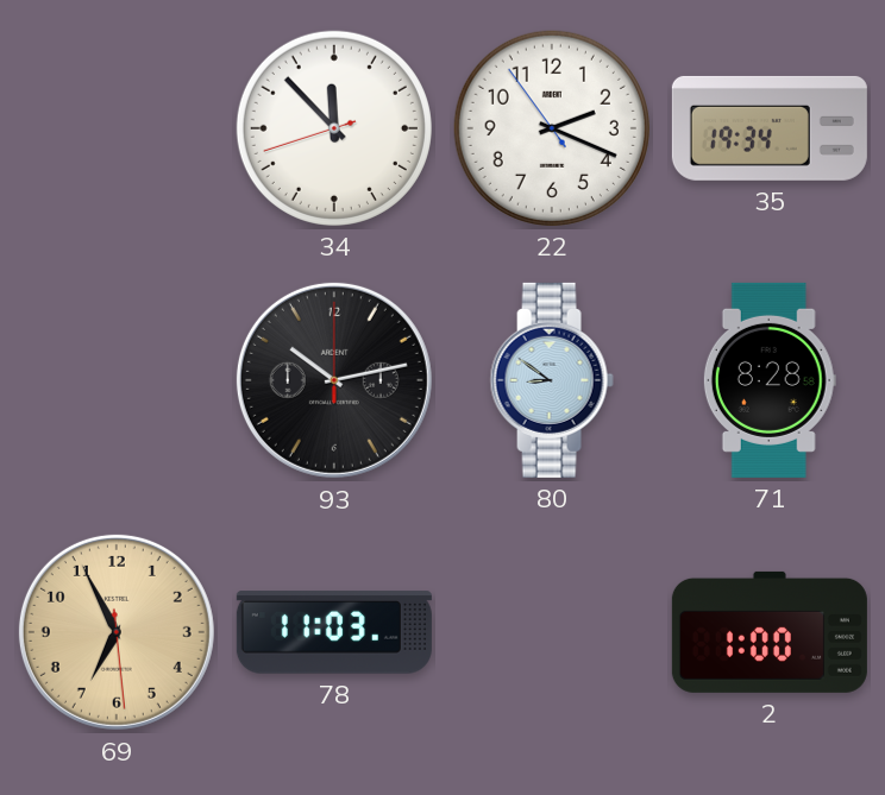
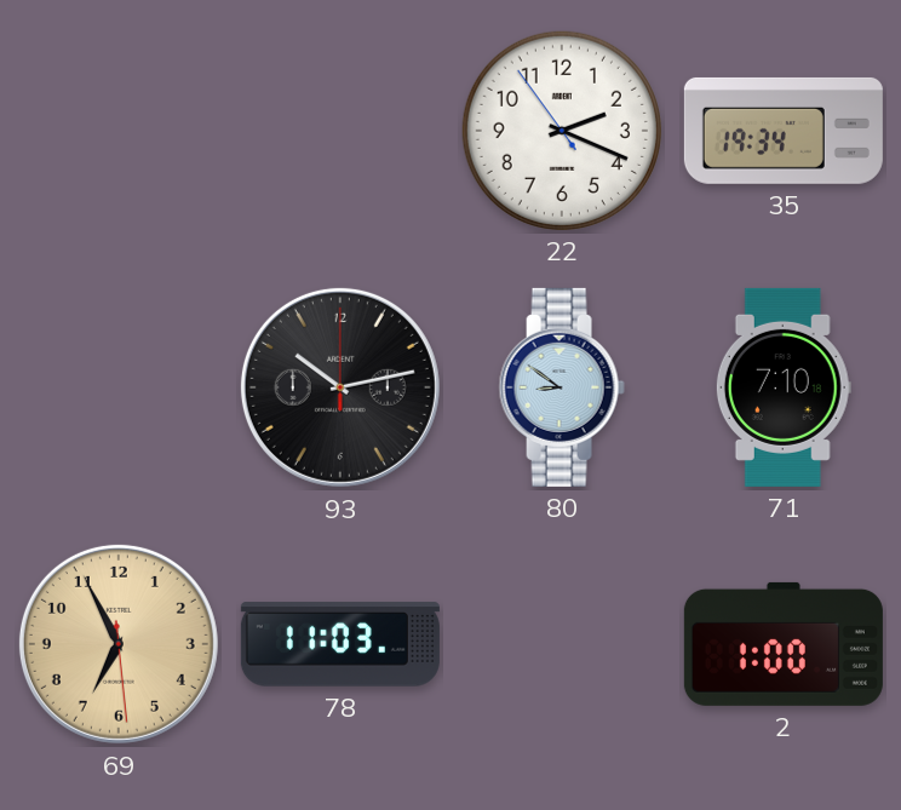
34: 11:52 -> none
71: 8:28 -> 7:10
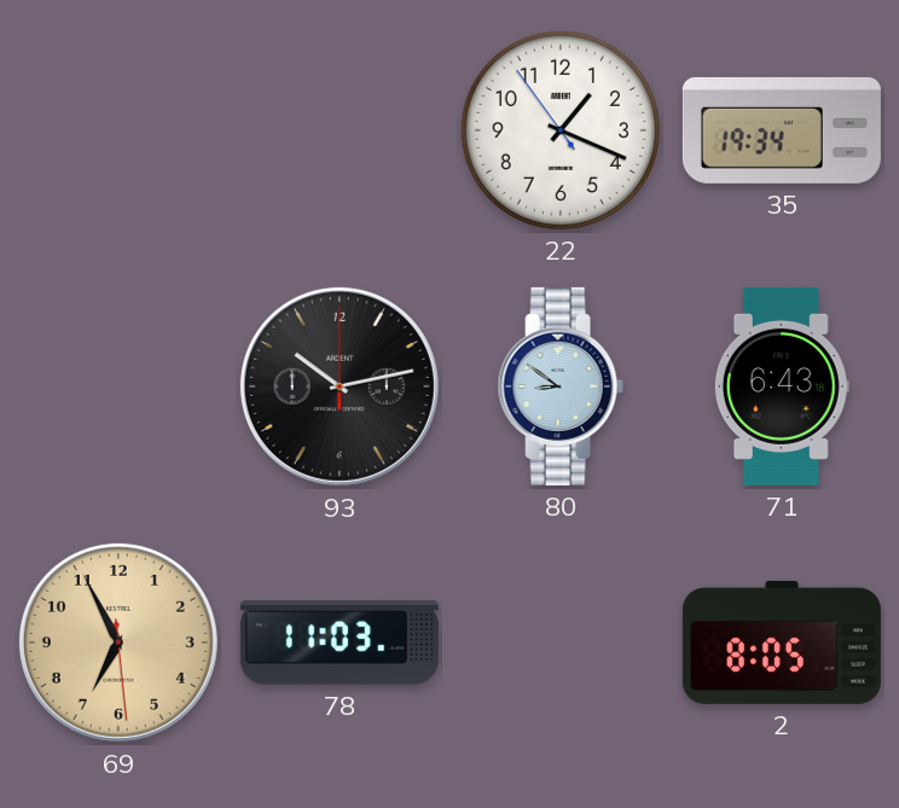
22: 2:18 -> 1:18
71: 7:10 -> 6:43
2: 1:00 -> 8:05
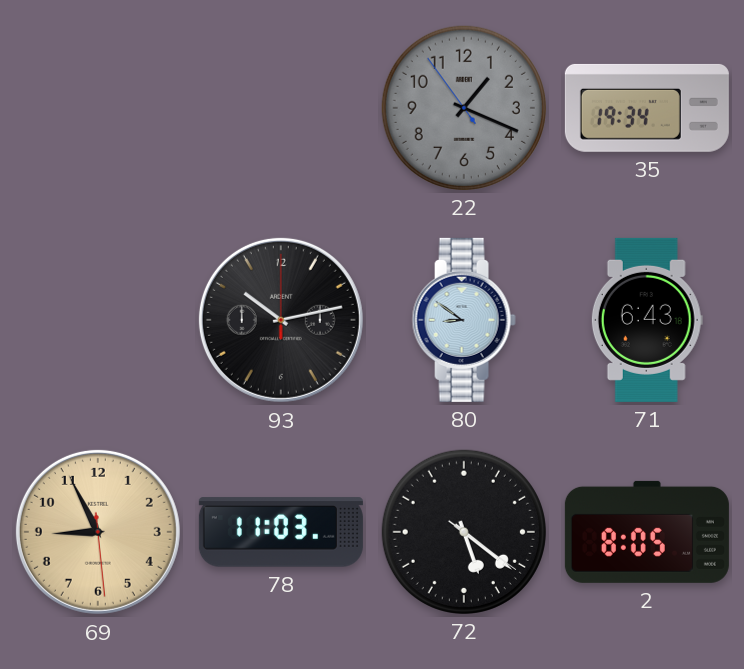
22 dial: white -> grey
69: 6:55 -> 8:55
72: none -> 5:21
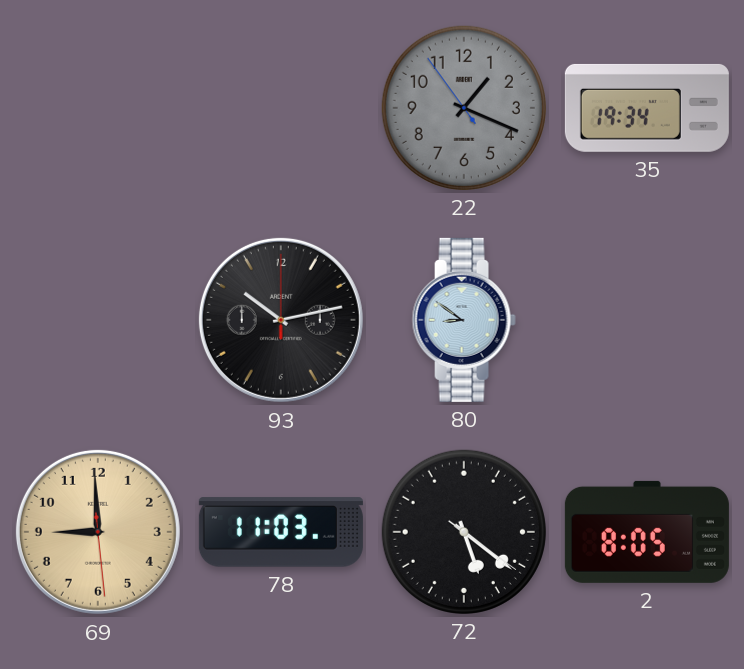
71: 6:43 -> none
69: 8:55 -> 8:59
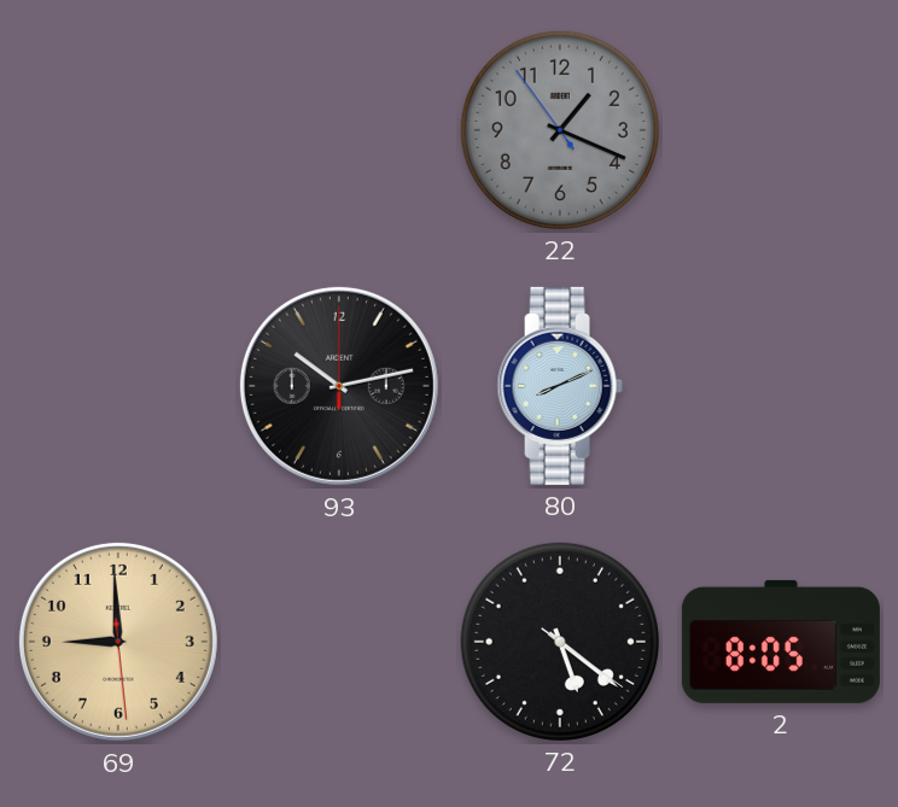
35: 19:34 -> none
80: 8:51 -> 8:11
78: 11:03 -> none
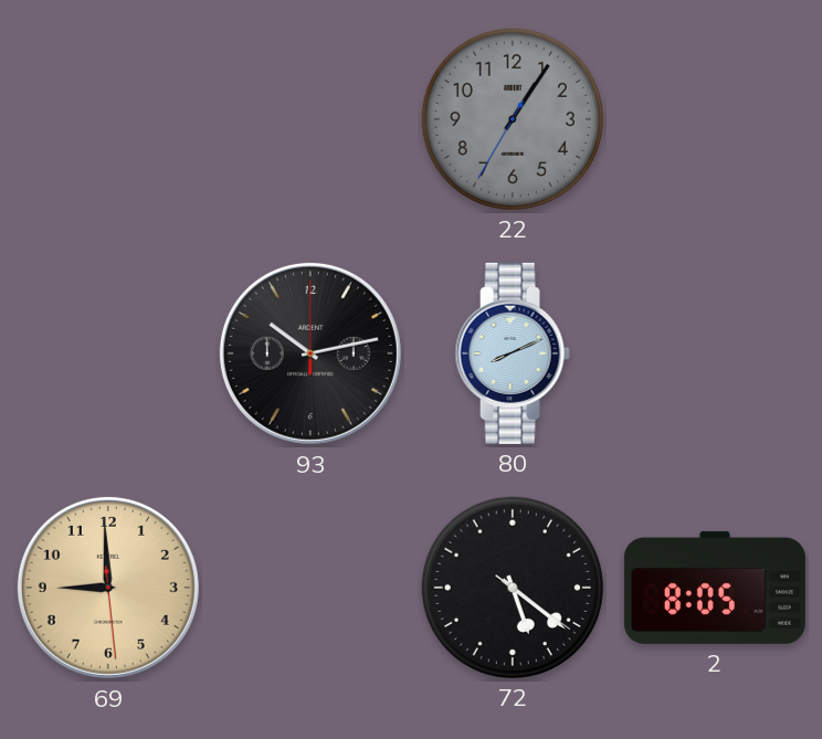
22: 1:18 -> 1:05
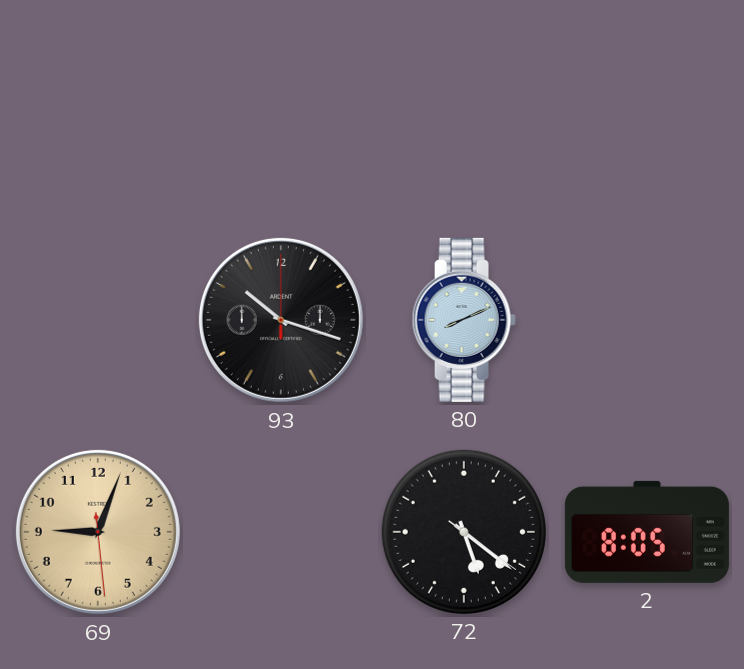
22: 1:05 -> none
93: 10:13 -> 10:18
69: 8:59 -> 9:03
